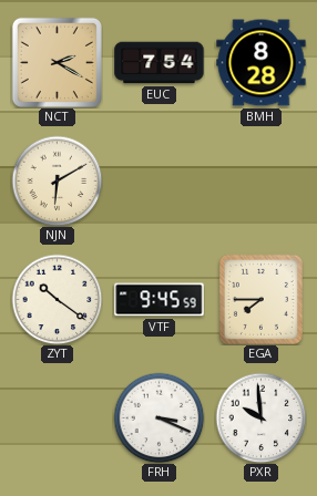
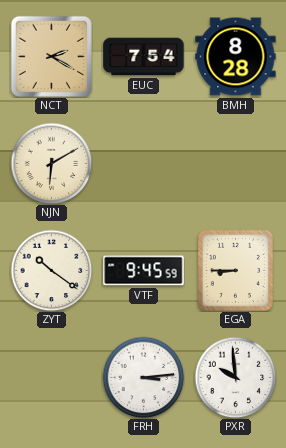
EGA: 7:45 -> 8:45
FRH: 3:19 -> 3:14
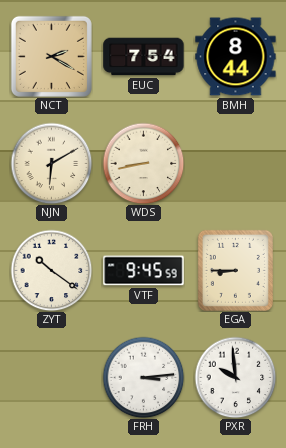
BMH: 8:28 -> 8:44
WDS: none -> 8:43
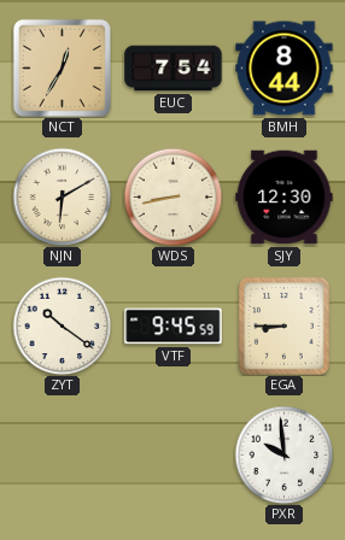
NCT: 2:20 -> 12:35
SJY: none -> 12:30
FRH: 3:14 -> none
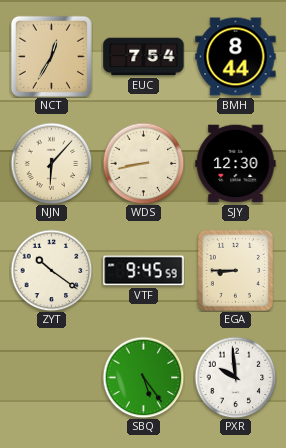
NJN: 6:10 -> 6:07
SBQ: none -> 5:24
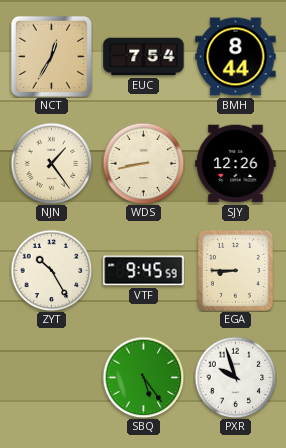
NJN: 6:07 -> 1:24
SJY: 12:30 -> 12:26
ZYT: 10:21 -> 10:25
PXR: 9:59 -> 9:57
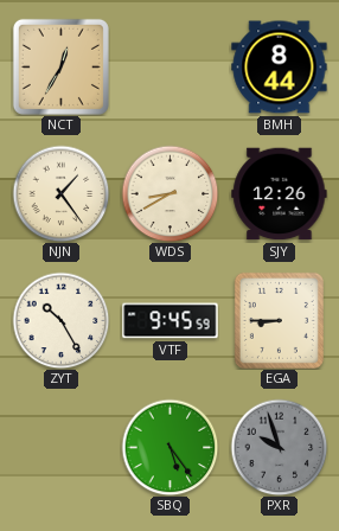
EUC: 7:54 -> none
WDS: 8:43 -> 8:40
PXR dial: white -> grey
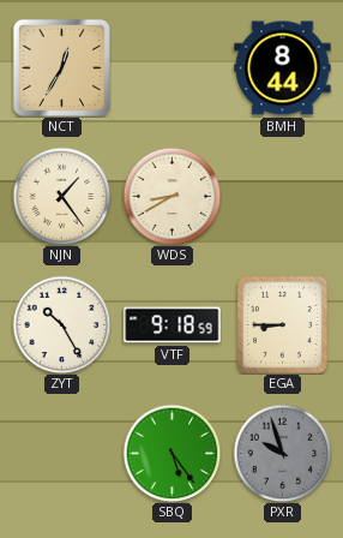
SJY: 12:26 -> none
VTF: 9:45 -> 9:18
